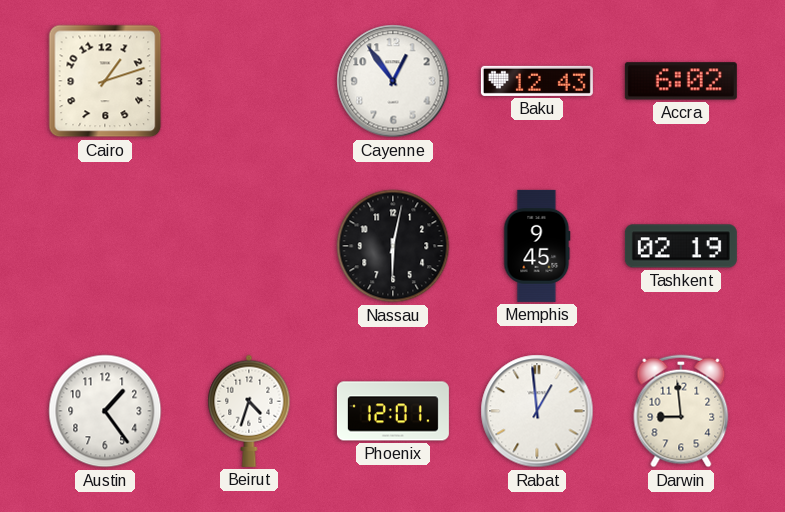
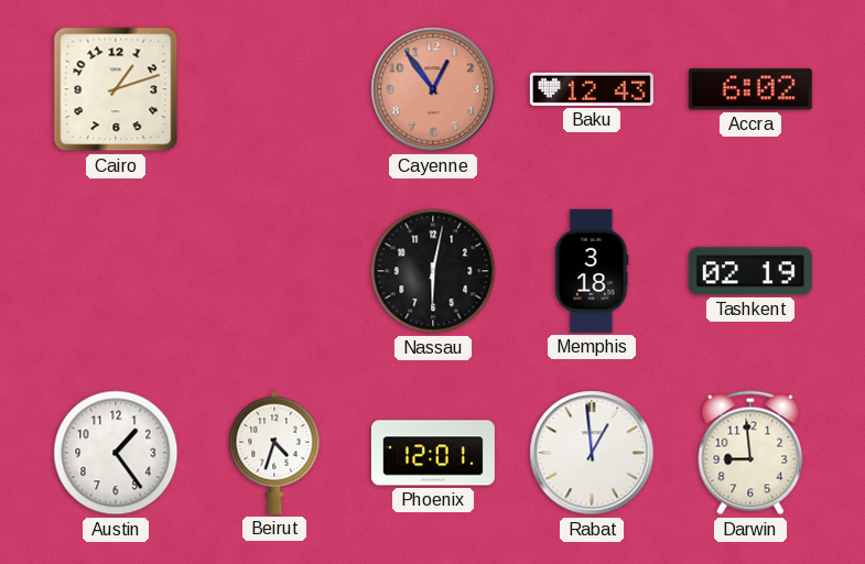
Cayenne dial: white -> salmon
Memphis: 9:45 -> 3:18
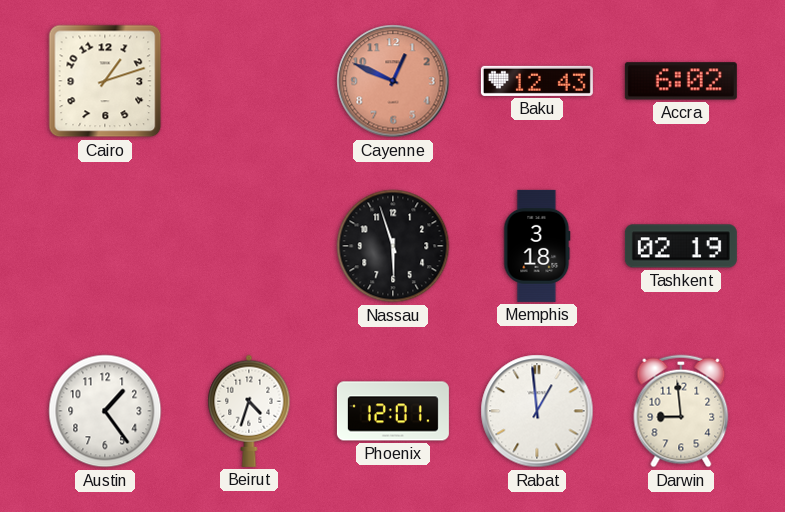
Cayenne: 12:54 -> 12:49
Nassau: 6:02 -> 5:57
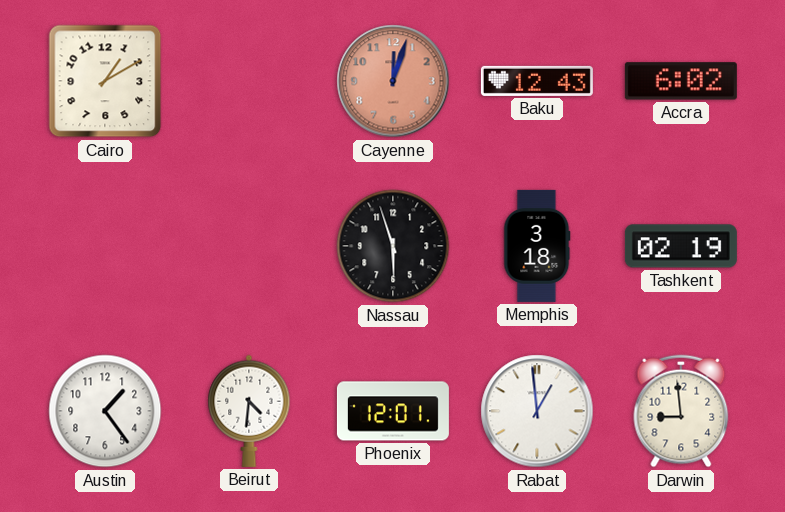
Cairo: 1:12 -> 1:10
Cayenne: 12:49 -> 12:03
Beirut: 4:33 -> 4:31
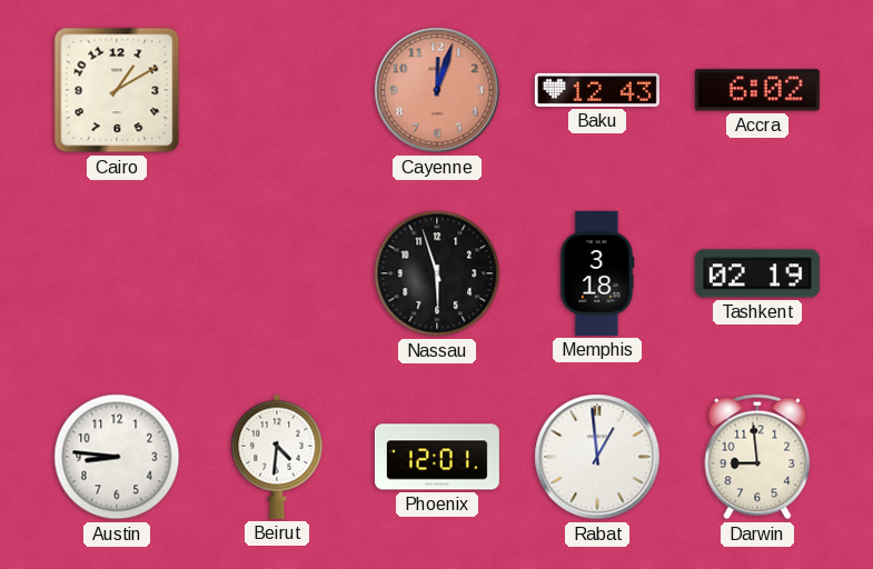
Austin: 1:24 -> 8:46
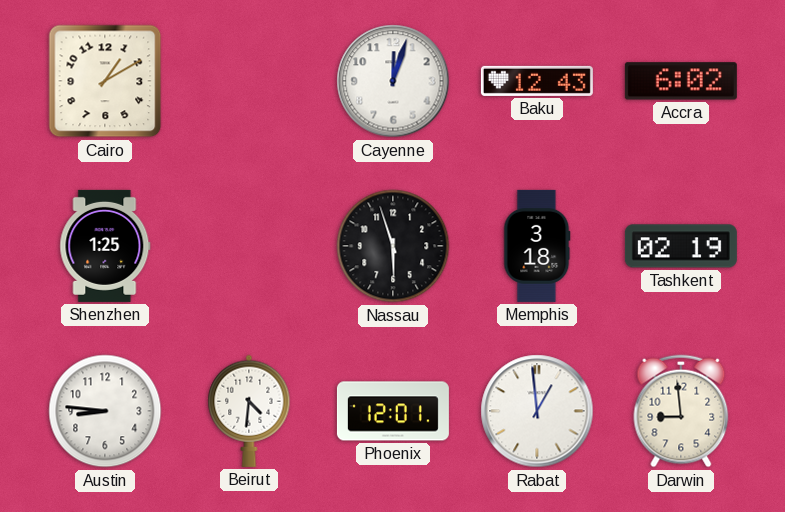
Cayenne dial: salmon -> white
Shenzhen: none -> 1:25
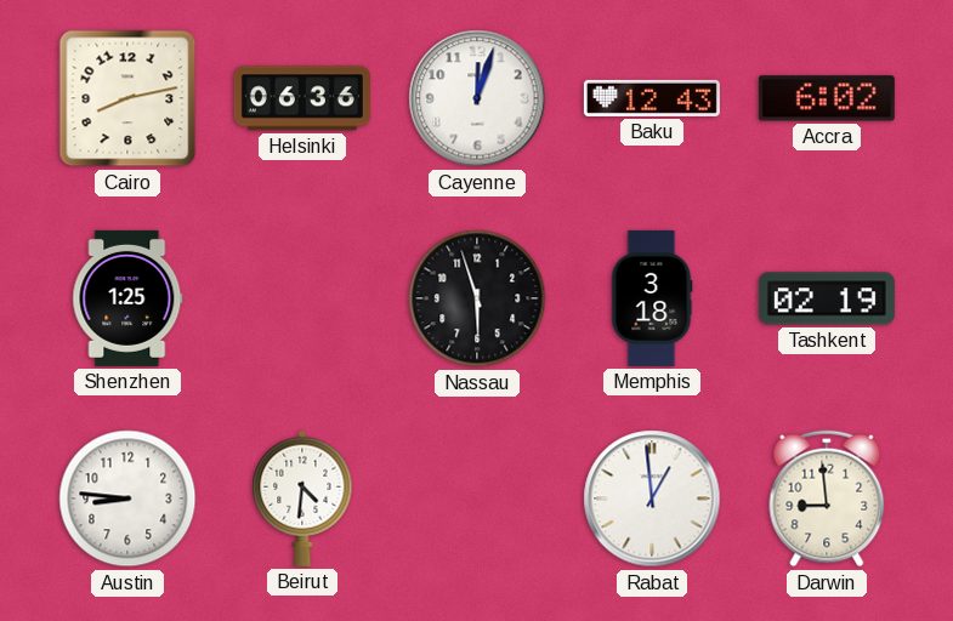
Cairo: 1:10 -> 8:13
Helsinki: none -> 06:36
Phoenix: 12:01 -> none
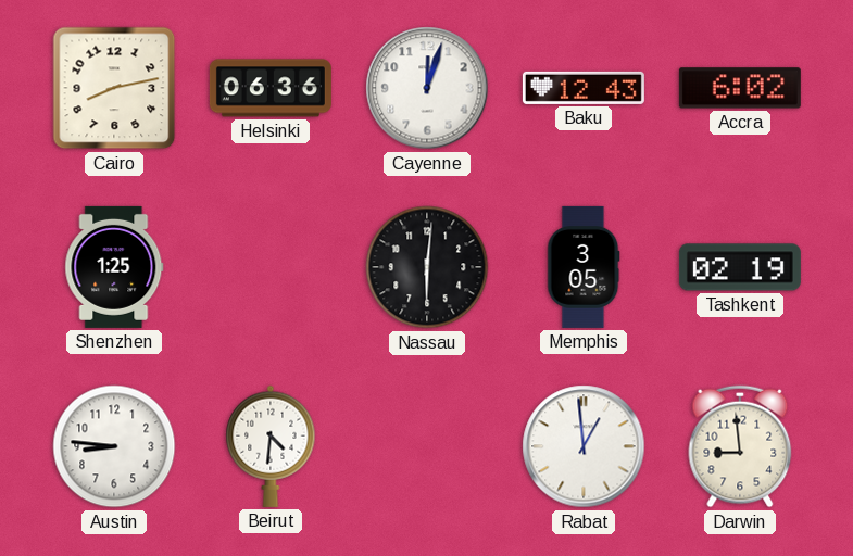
Nassau: 5:57 -> 6:01
Memphis: 3:18 -> 3:05
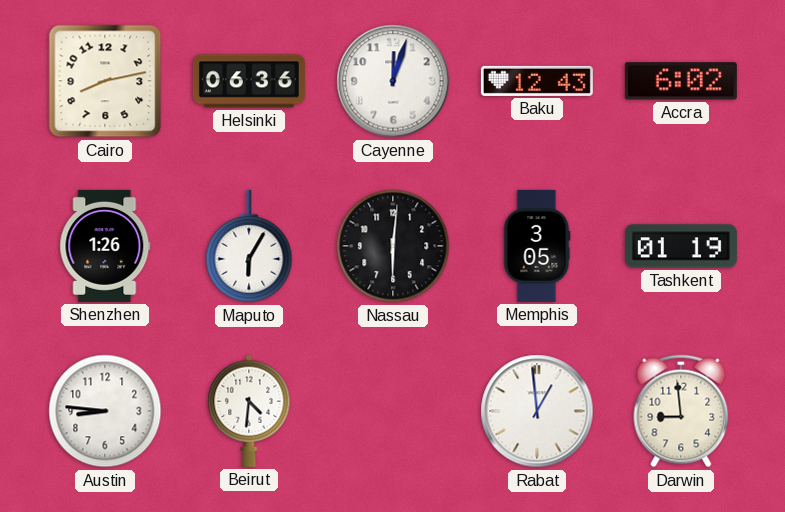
Shenzhen: 1:25 -> 1:26
Maputo: none -> 6:05
Tashkent: 02:19 -> 01:19
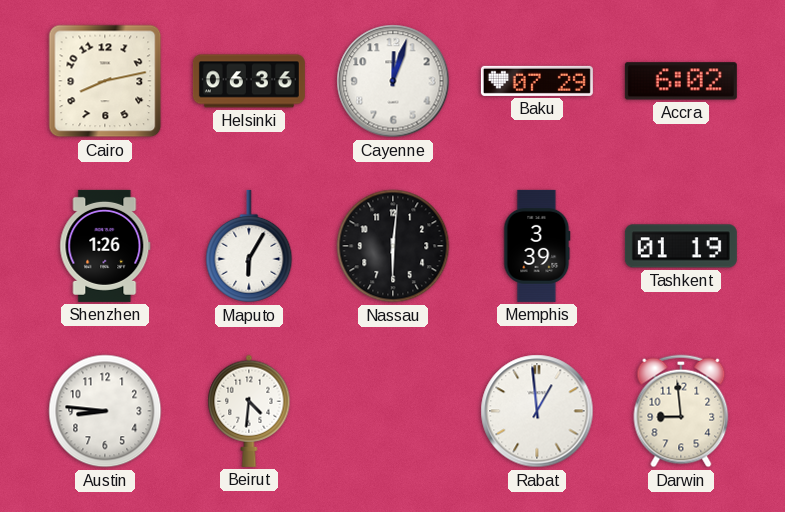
Baku: 12:43 -> 07:29
Memphis: 3:05 -> 3:39
